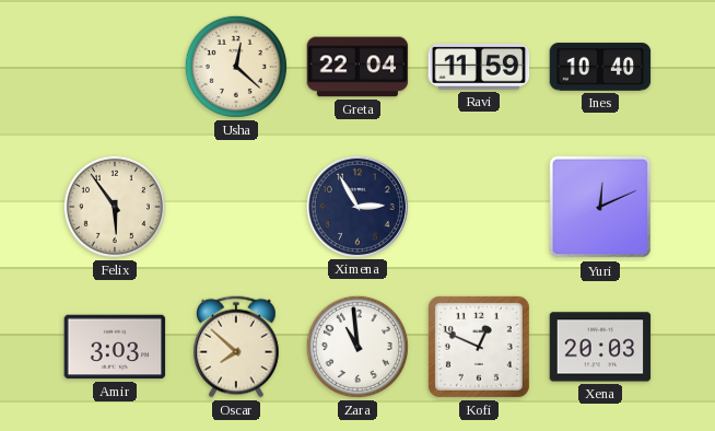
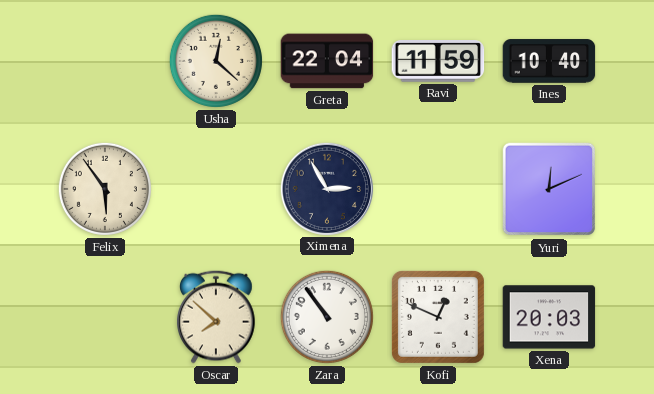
Amir: 3:03 -> none
Zara: 10:59 -> 10:54
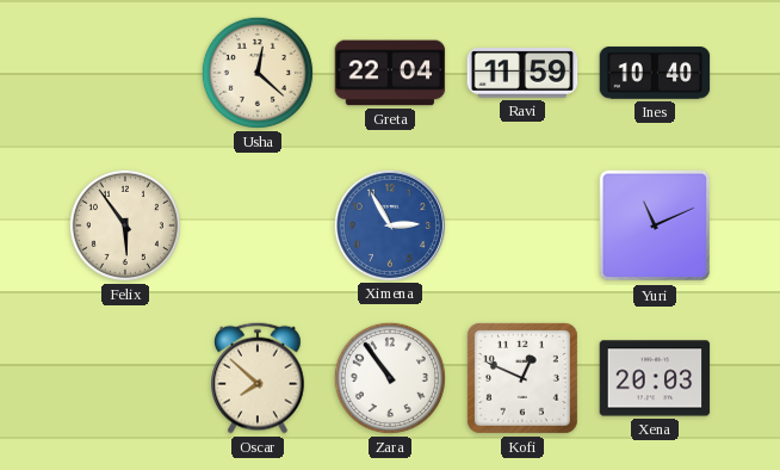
Ximena dial: navy -> blue
Yuri: 12:11 -> 11:11
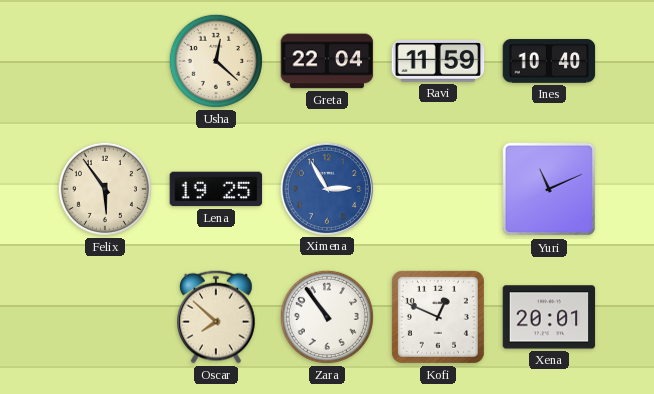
Lena: none -> 19:25
Xena: 20:03 -> 20:01
